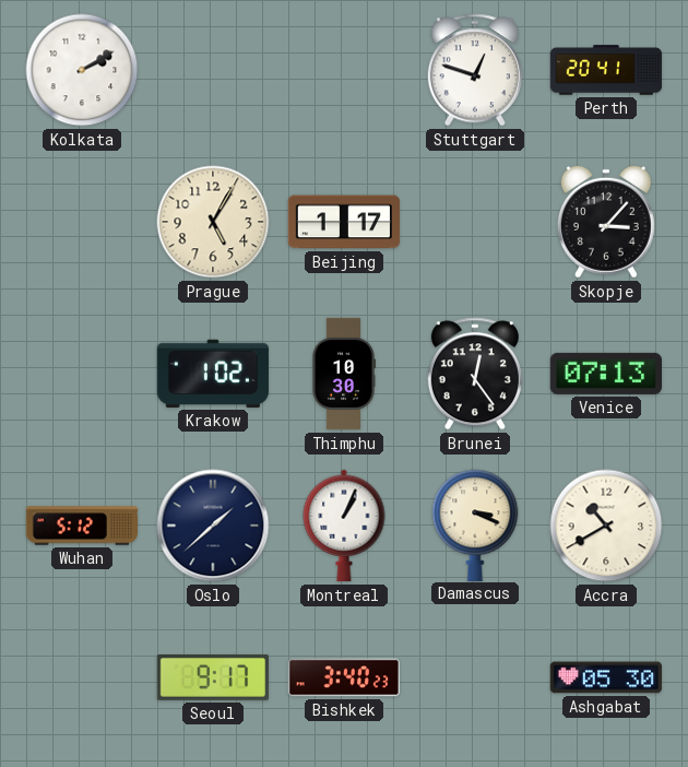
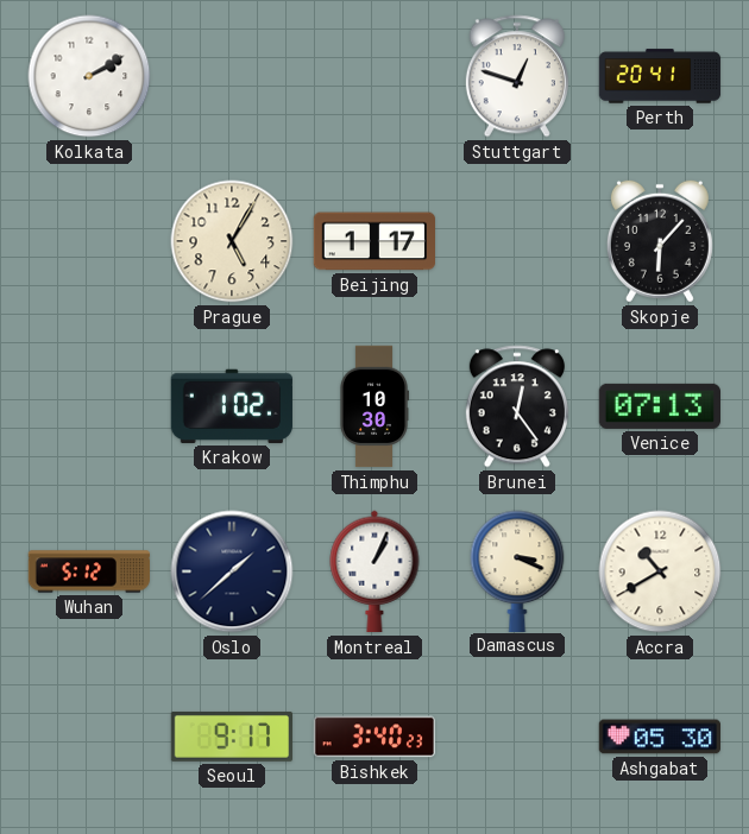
Skopje: 3:07 -> 6:07
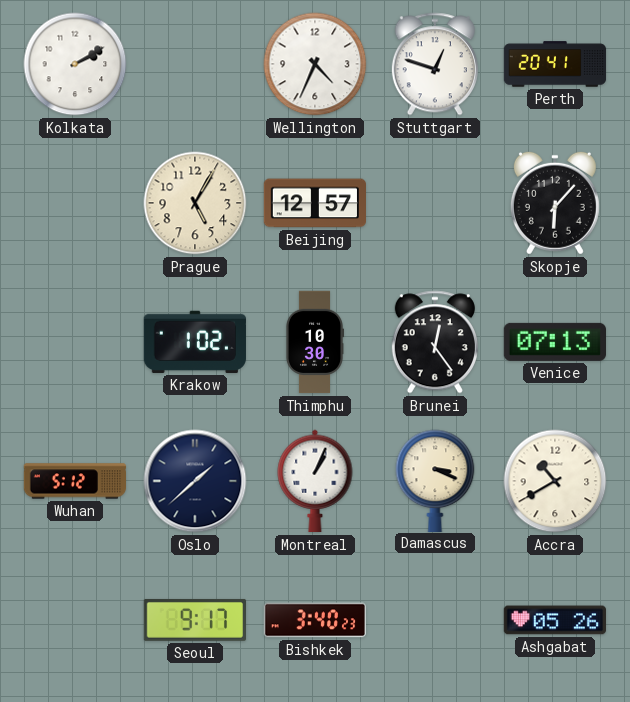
Wellington: none -> 4:34
Beijing: 1:17 -> 12:57
Ashgabat: 05:30 -> 05:26
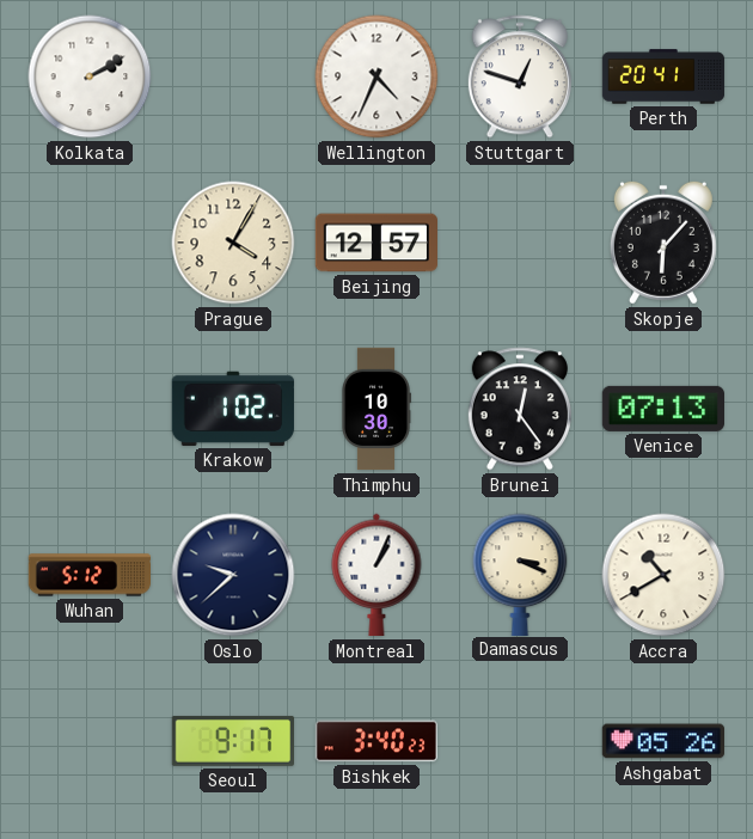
Prague: 5:05 -> 4:05
Oslo: 1:38 -> 9:38
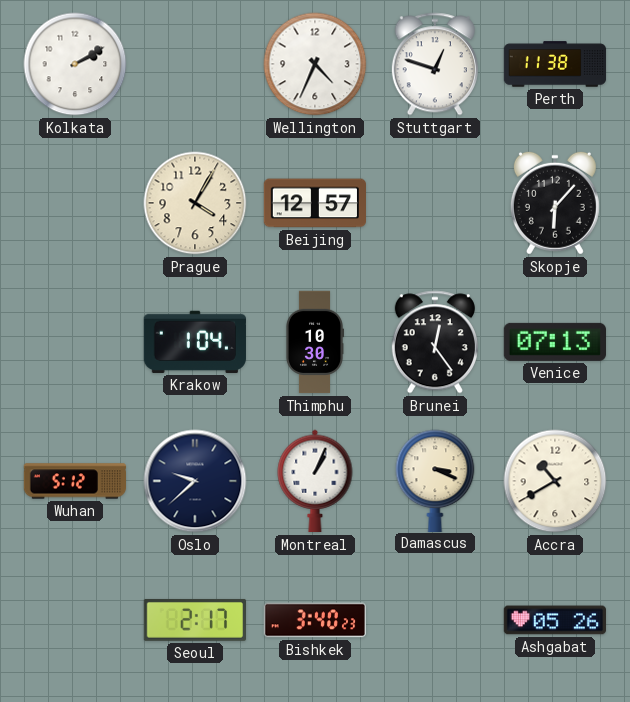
Perth: 20:41 -> 11:38
Krakow: 1:02 -> 1:04
Seoul: 9:17 -> 2:17
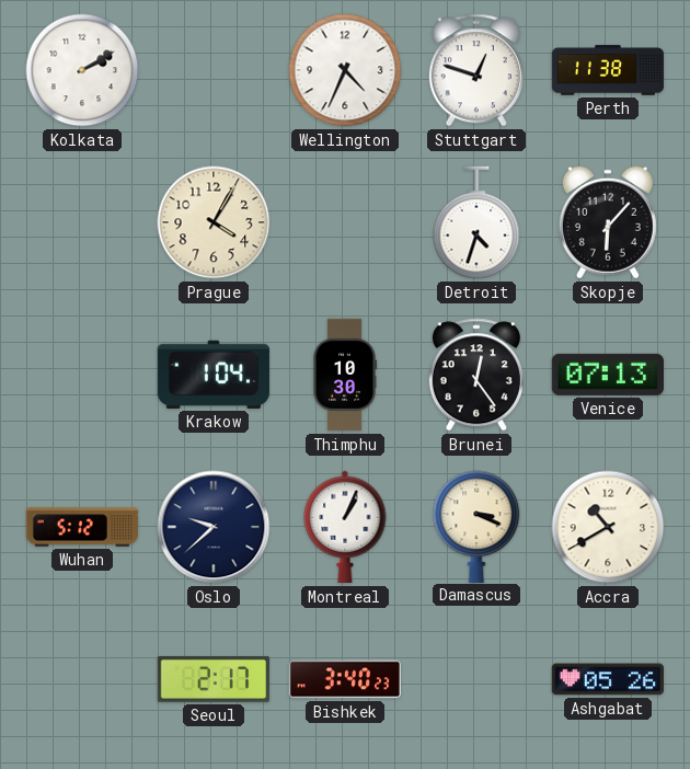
Beijing: 12:57 -> none
Detroit: none -> 4:33
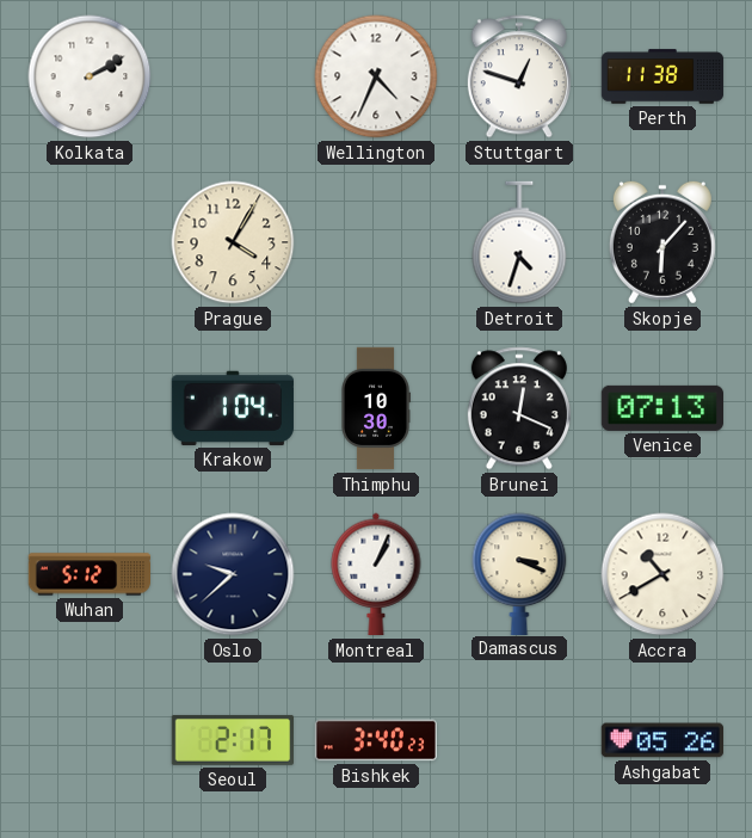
Brunei: 12:24 -> 12:19
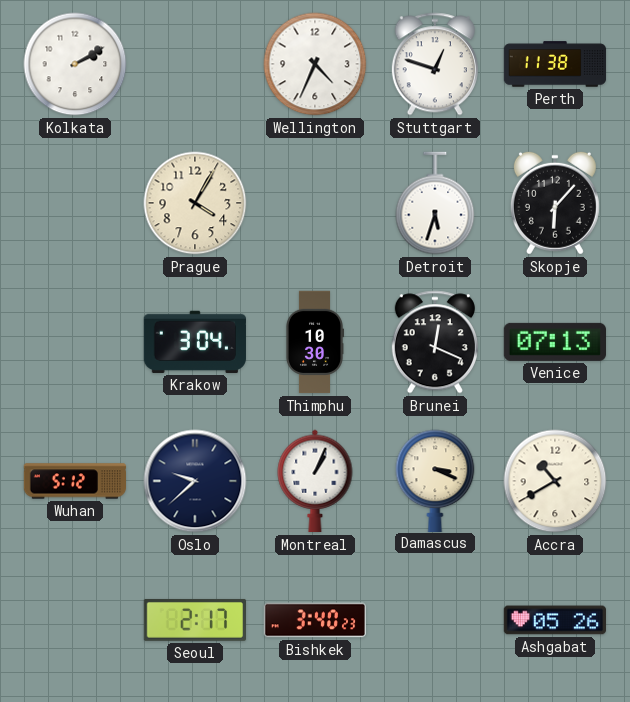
Detroit: 4:33 -> 5:33
Krakow: 1:04 -> 3:04
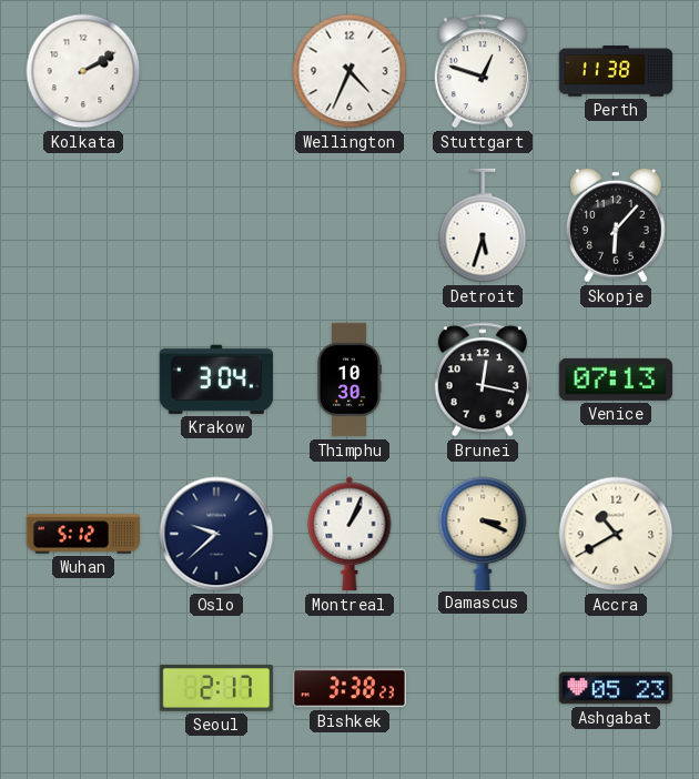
Prague: 4:05 -> none
Brunei: 12:19 -> 12:17
Bishkek: 3:40 -> 3:38
Ashgabat: 05:26 -> 05:23
